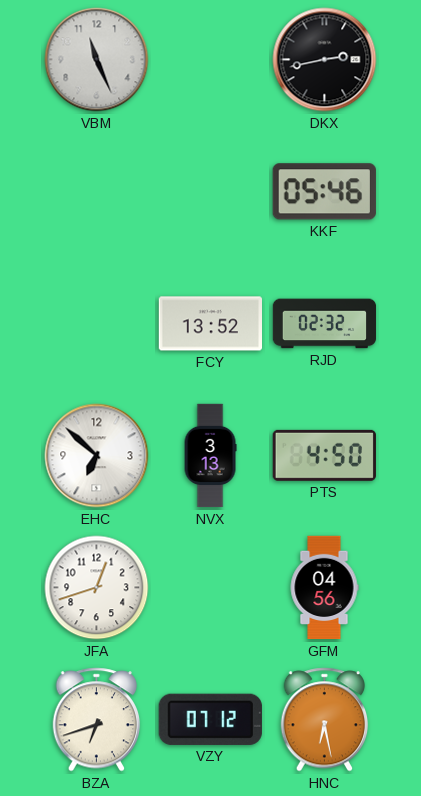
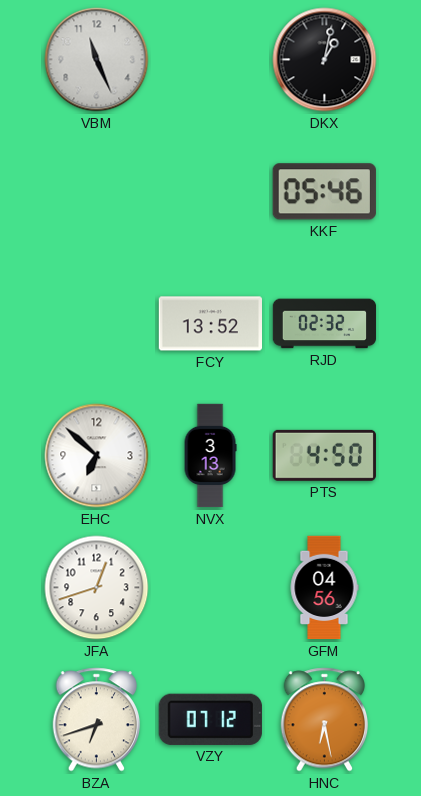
DKX: 2:43 -> 1:02
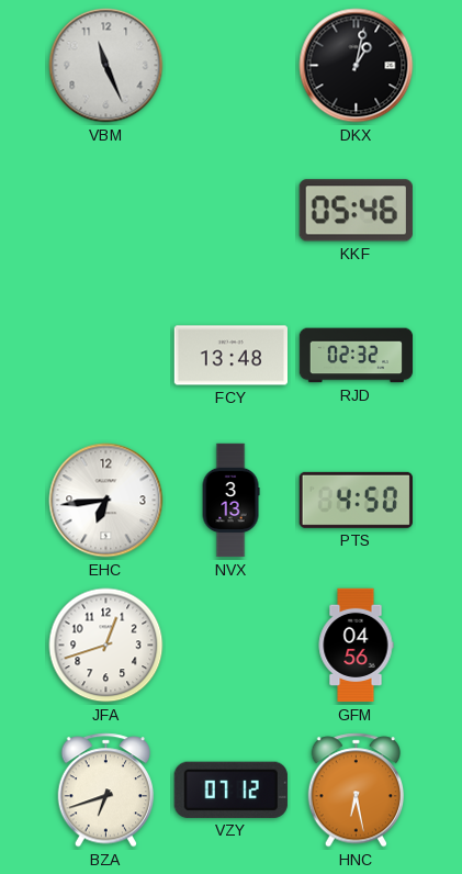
FCY: 13:52 -> 13:48
EHC: 6:52 -> 6:44
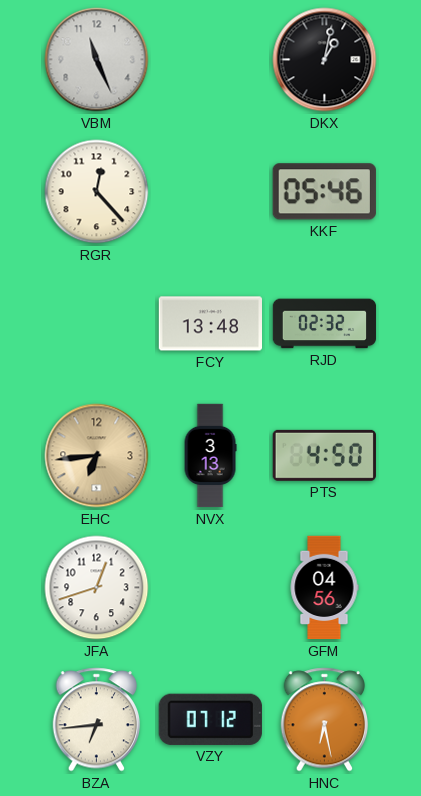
RGR: none -> 12:23
EHC dial: white -> champagne
BZA: 6:42 -> 6:44
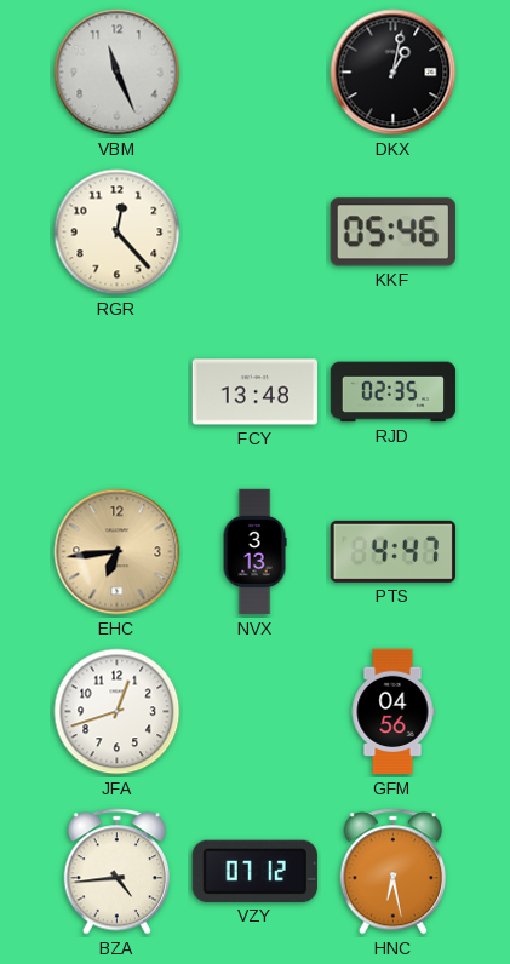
RJD: 02:32 -> 02:35
PTS: 4:50 -> 4:47
BZA: 6:44 -> 4:44
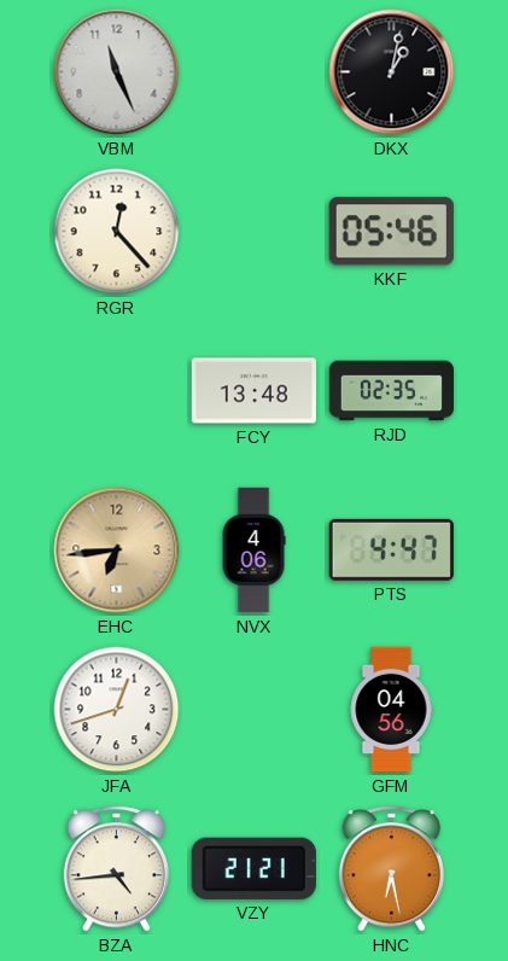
NVX: 3:13 -> 4:06
VZY: 07:12 -> 21:21
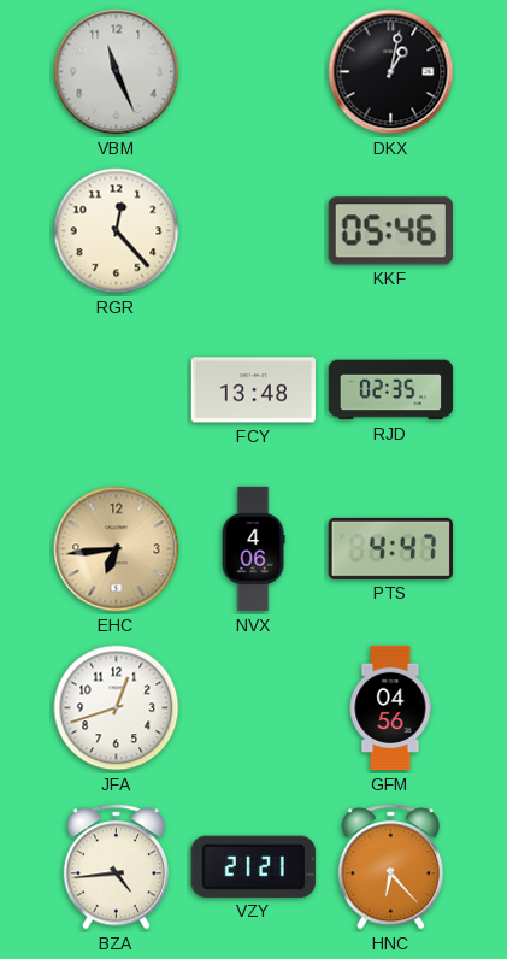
HNC: 6:28 -> 6:23
